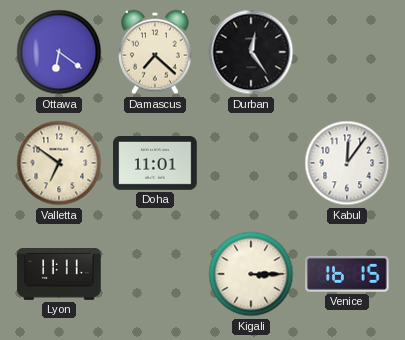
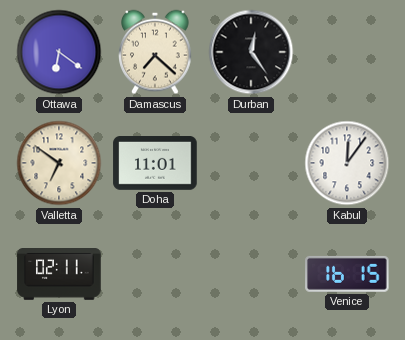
Lyon: 11:11 -> 02:11
Kigali: 3:15 -> none
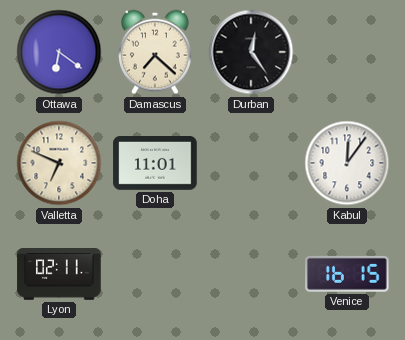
Valletta: 6:51 -> 6:49
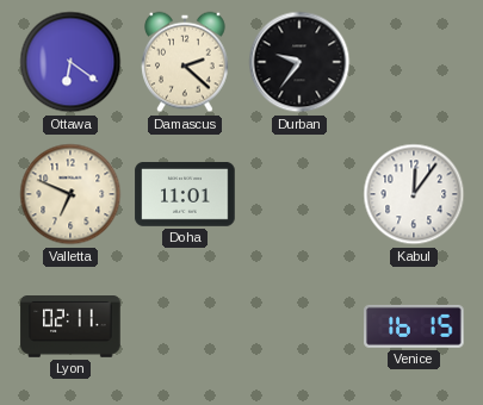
Damascus: 7:22 -> 2:22
Durban: 12:24 -> 9:36
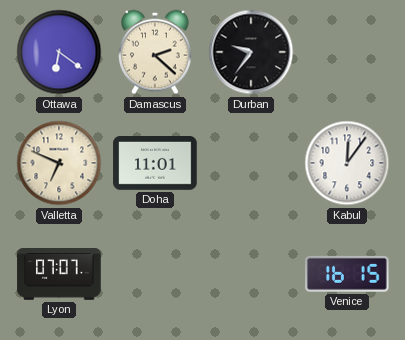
Lyon: 02:11 -> 07:07
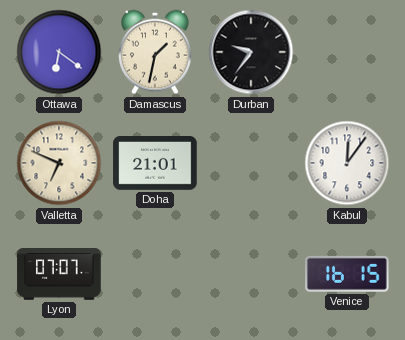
Damascus: 2:22 -> 1:32
Doha: 11:01 -> 21:01
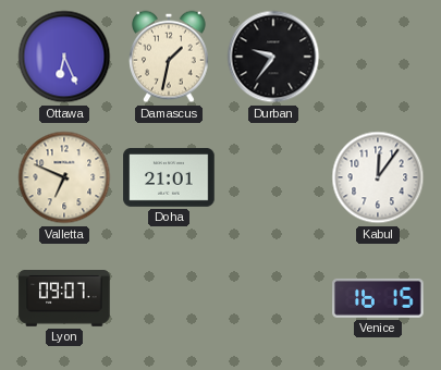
Ottawa: 6:21 -> 6:26
Lyon: 07:07 -> 09:07
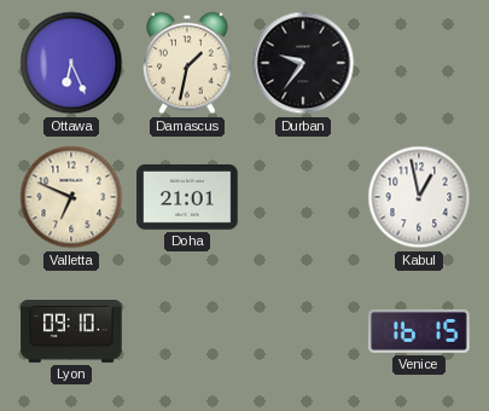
Kabul: 12:06 -> 12:58
Lyon: 09:07 -> 09:10
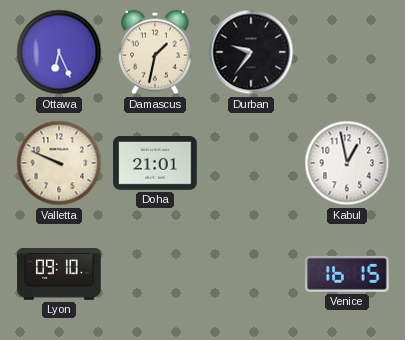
Valletta: 6:49 -> 9:49
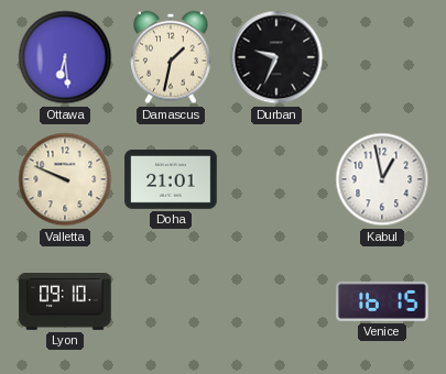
Ottawa: 6:26 -> 6:29
Durban: 9:36 -> 9:34
